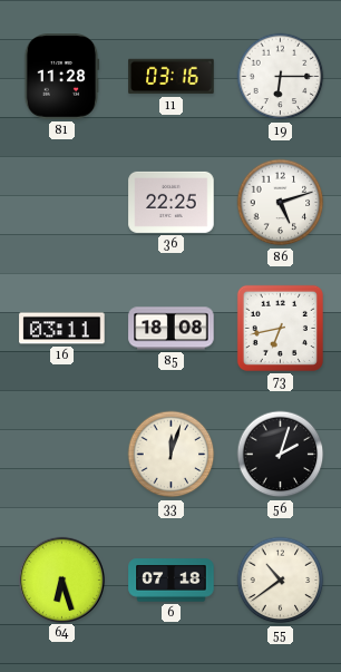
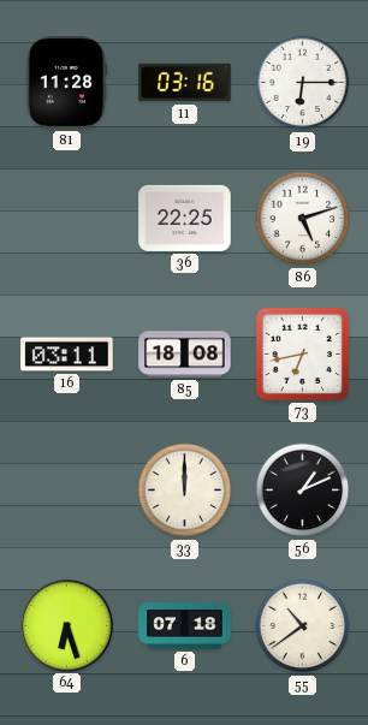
33: 12:03 -> 12:00
56: 2:03 -> 1:11
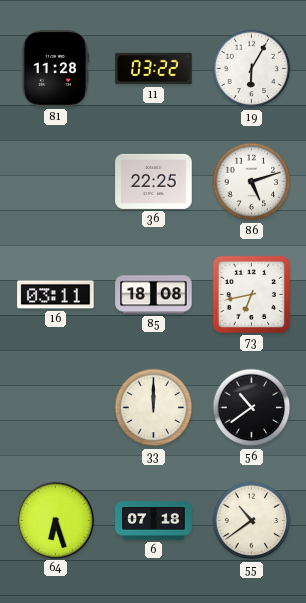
11: 03:16 -> 03:22
19: 6:15 -> 6:05
56: 1:11 -> 10:39
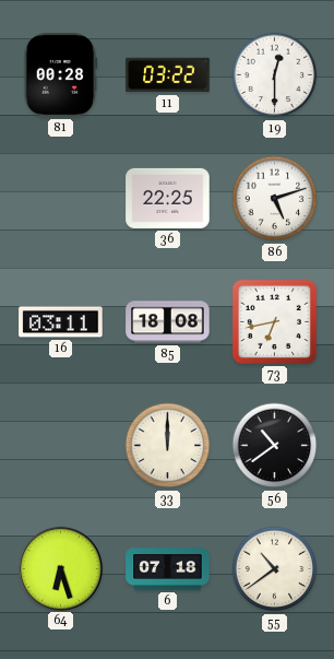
81: 11:28 -> 00:28
19: 6:05 -> 12:30
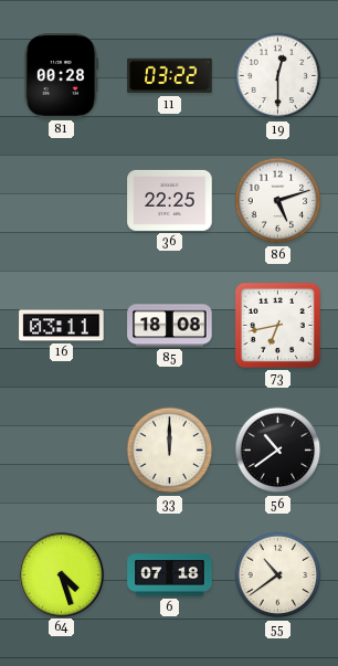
64: 6:27 -> 4:27
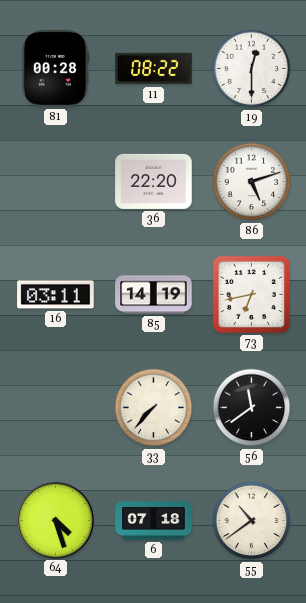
11: 03:22 -> 08:22
36: 22:25 -> 22:20
85: 18:08 -> 14:19
33: 12:00 -> 7:37
56: 10:39 -> 11:39
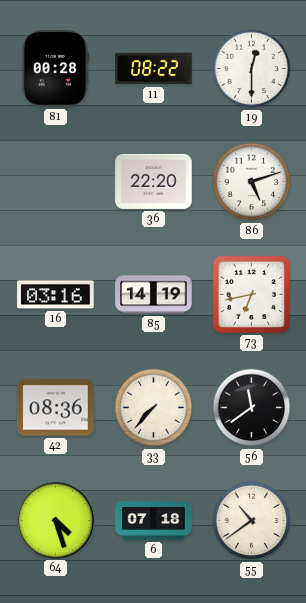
16: 03:11 -> 03:16
42: none -> 08:36
